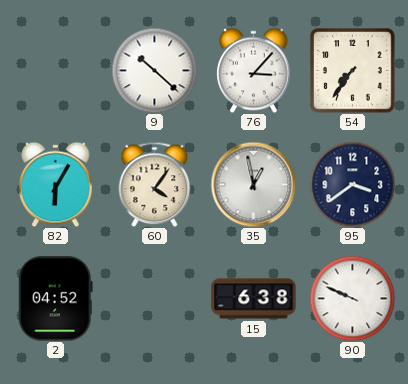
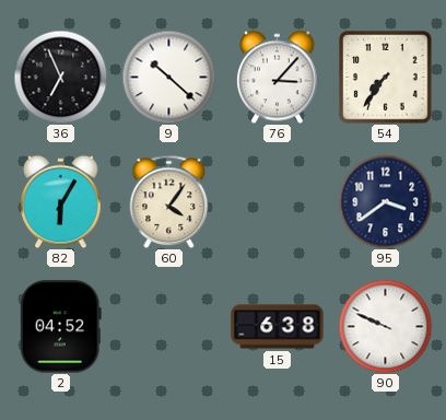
36: none -> 6:56
35: 12:58 -> none
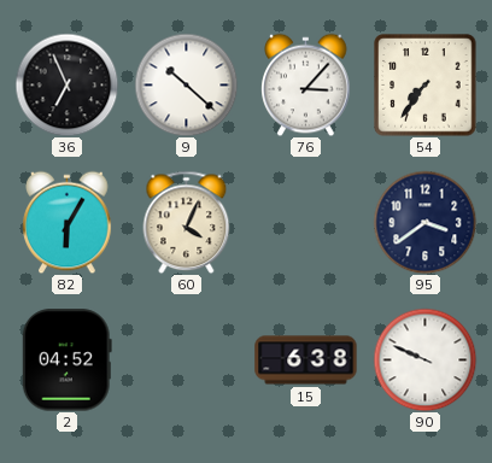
60: 4:06 -> 4:04
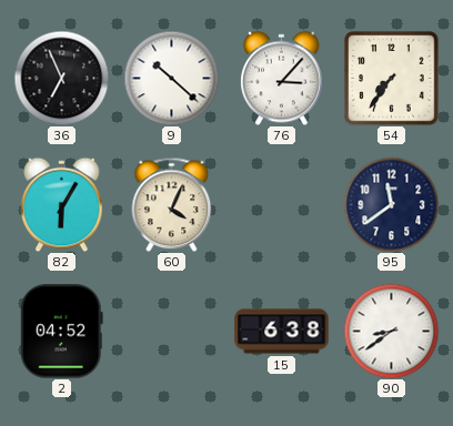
95: 3:39 -> 11:39
90: 9:49 -> 8:39
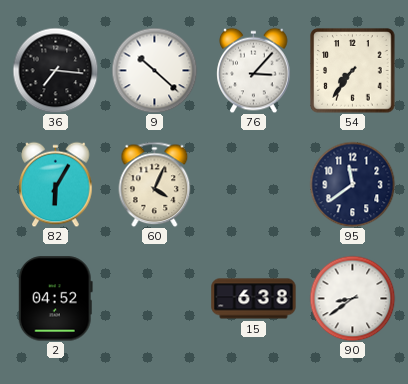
36: 6:56 -> 7:16
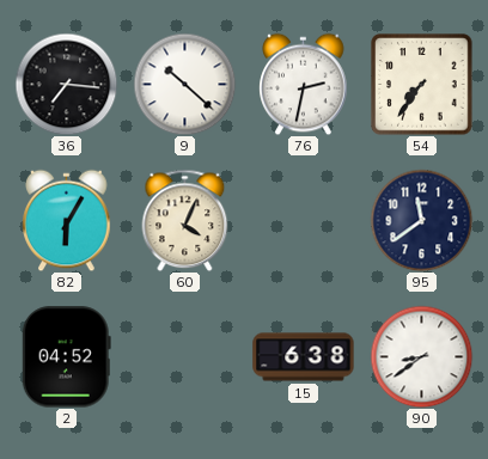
76: 3:07 -> 2:32
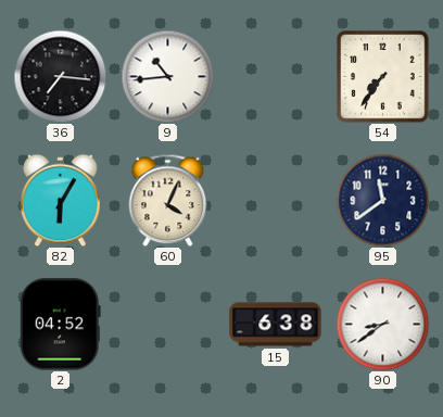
9: 10:22 -> 10:44
76: 2:32 -> none
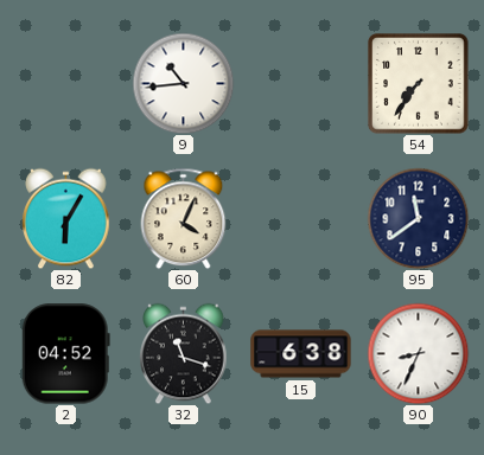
36: 7:16 -> none
32: none -> 11:18
90: 8:39 -> 8:34
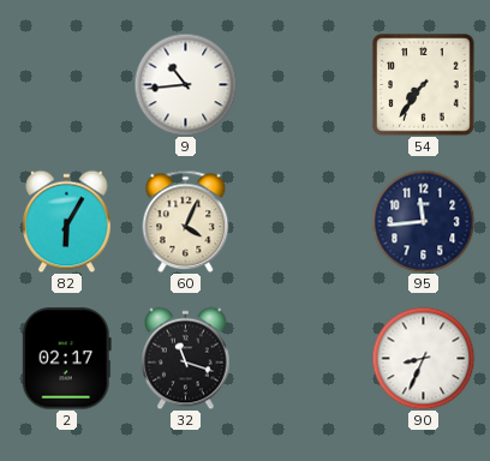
95: 11:39 -> 11:44
2: 04:52 -> 02:17
15: 6:38 -> none
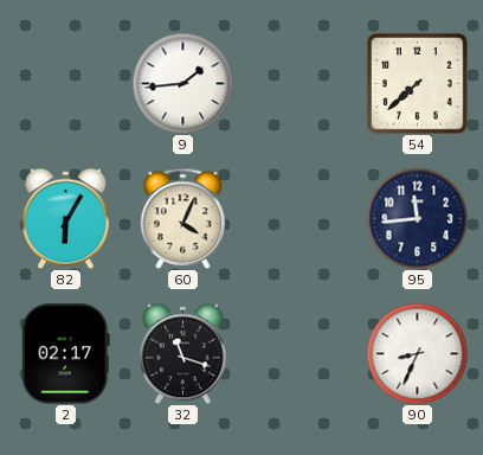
9: 10:44 -> 1:44
54: 7:36 -> 7:38
